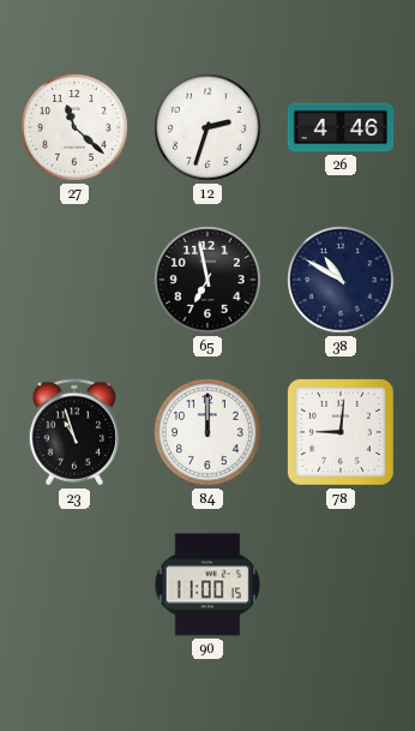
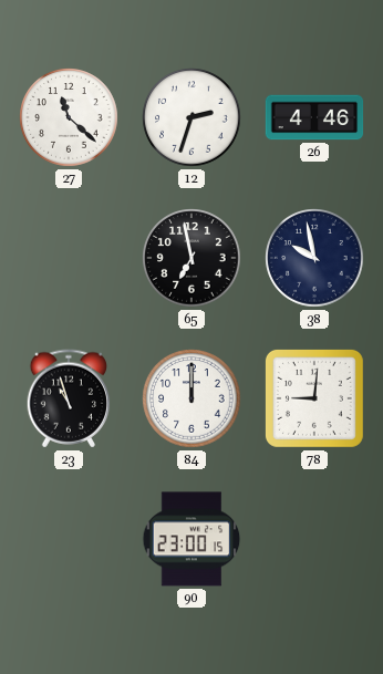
38: 10:50 -> 9:58
90: 11:00 -> 23:00
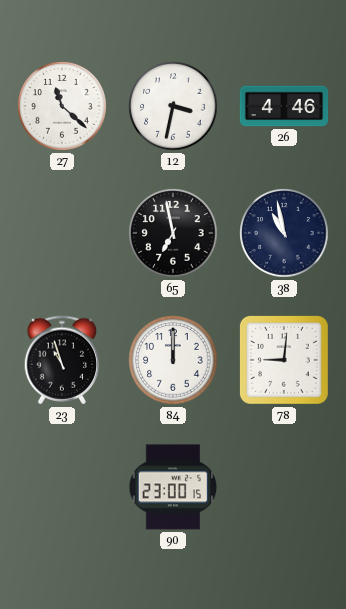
12: 2:33 -> 3:32
38: 9:58 -> 10:58
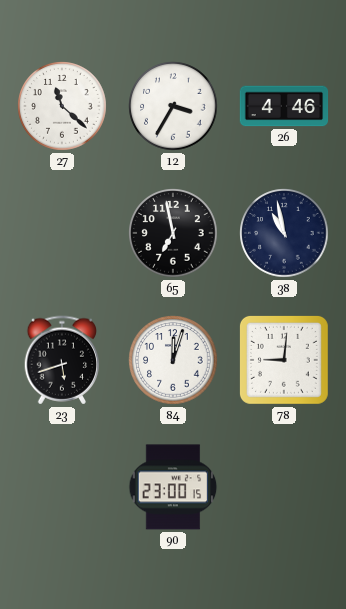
12: 3:32 -> 3:35
23: 10:57 -> 5:42
84: 12:00 -> 12:03
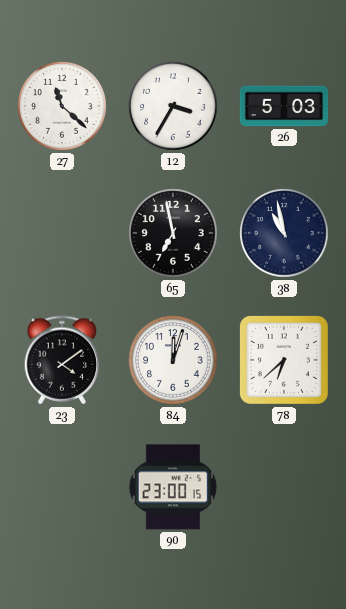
26: 4:46 -> 5:03
23: 5:42 -> 4:09
78: 9:01 -> 6:38
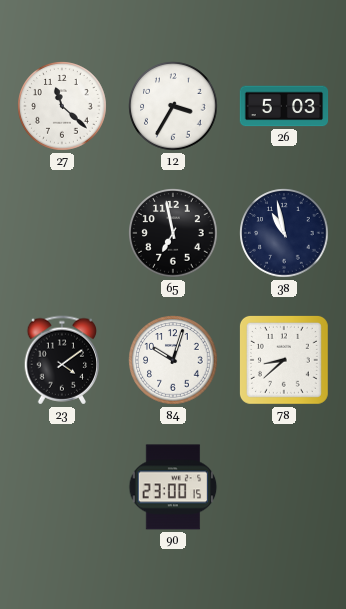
84: 12:03 -> 10:03
78: 6:38 -> 8:38
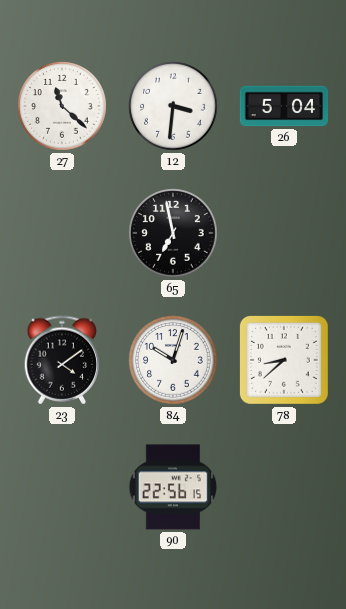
12: 3:35 -> 3:31
26: 5:03 -> 5:04
38: 10:58 -> none
90: 23:00 -> 22:56
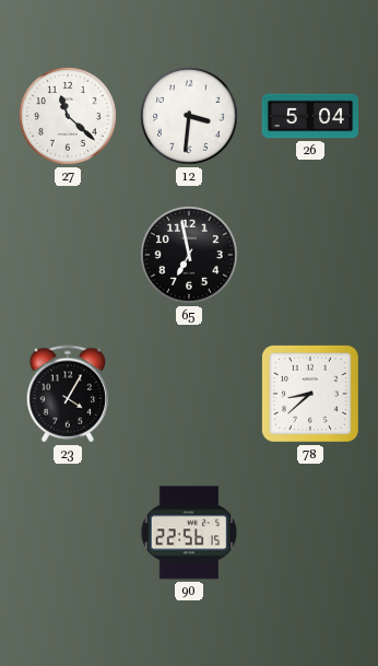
23: 4:09 -> 4:05
84: 10:03 -> none
